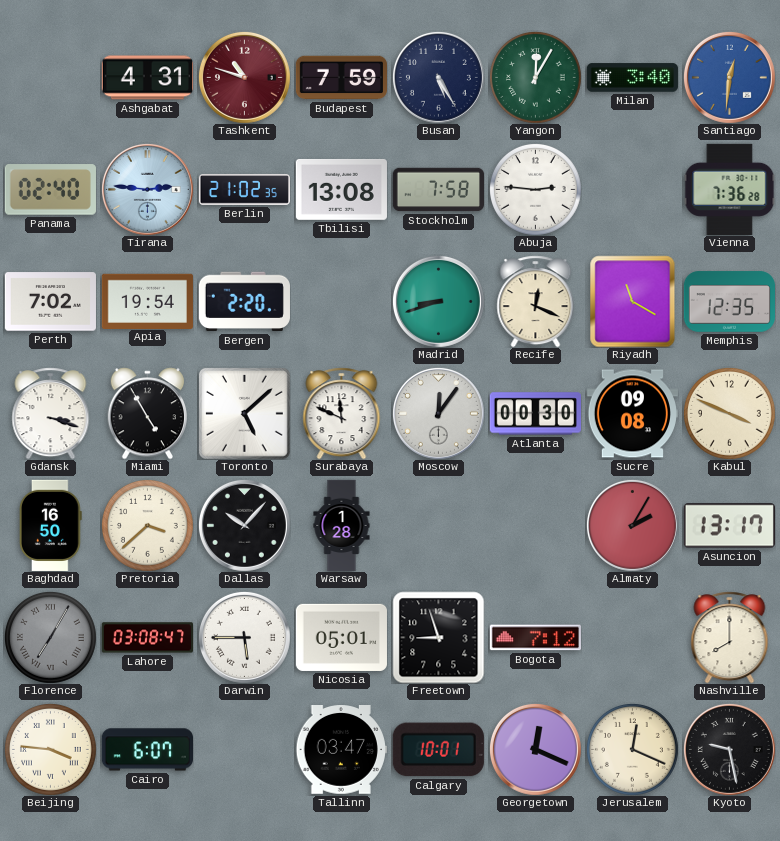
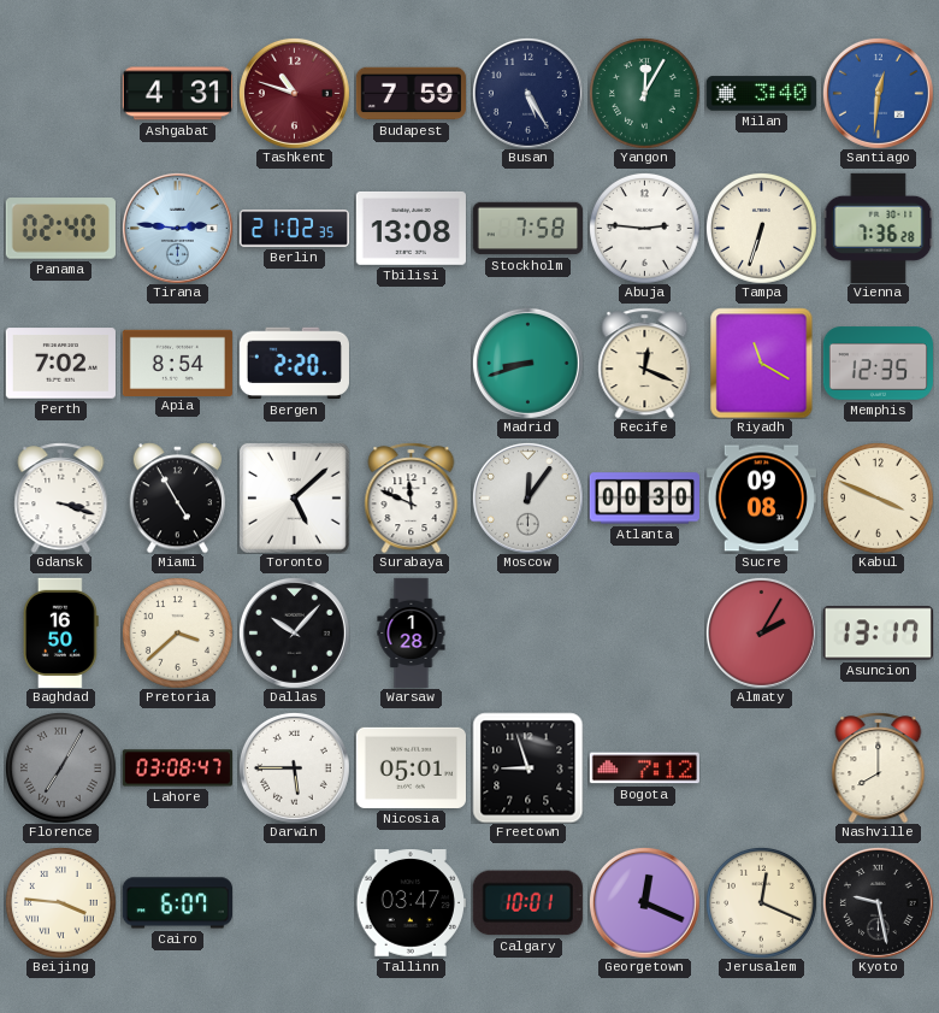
Tampa: none -> 6:33
Apia: 19:54 -> 8:54
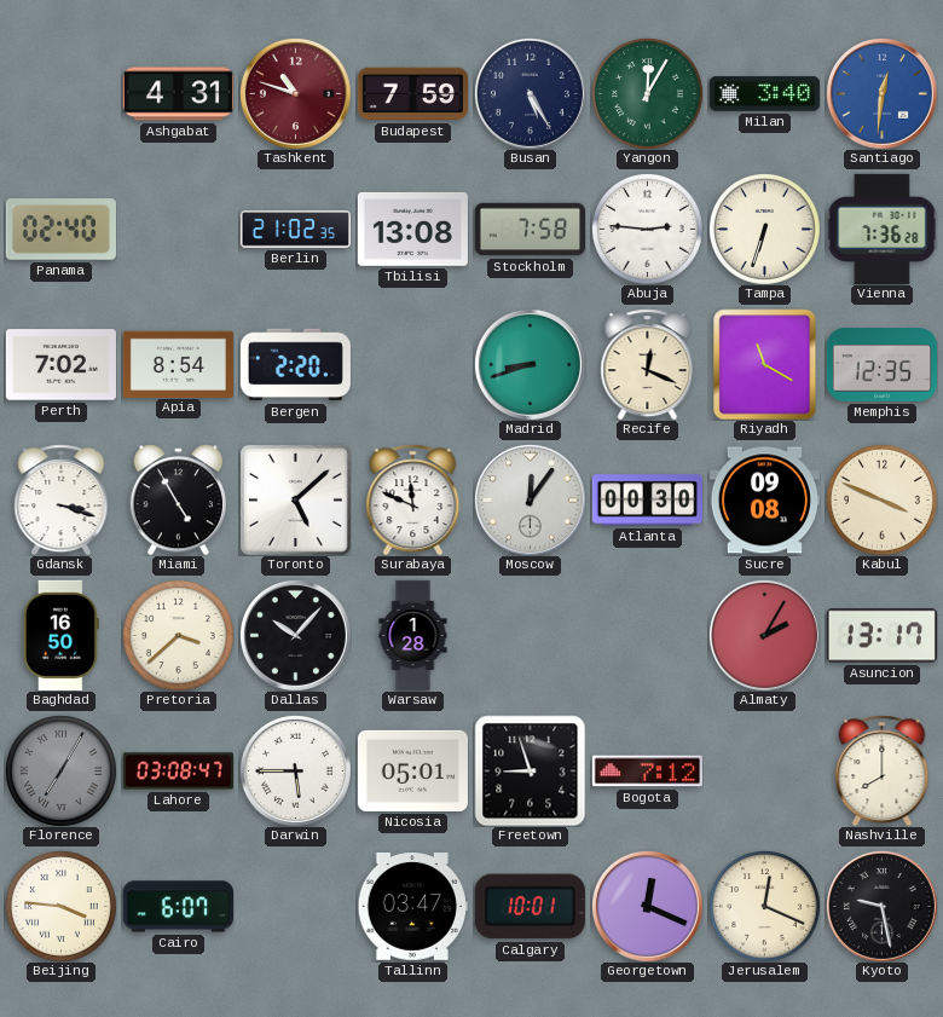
Tirana: 2:46 -> none
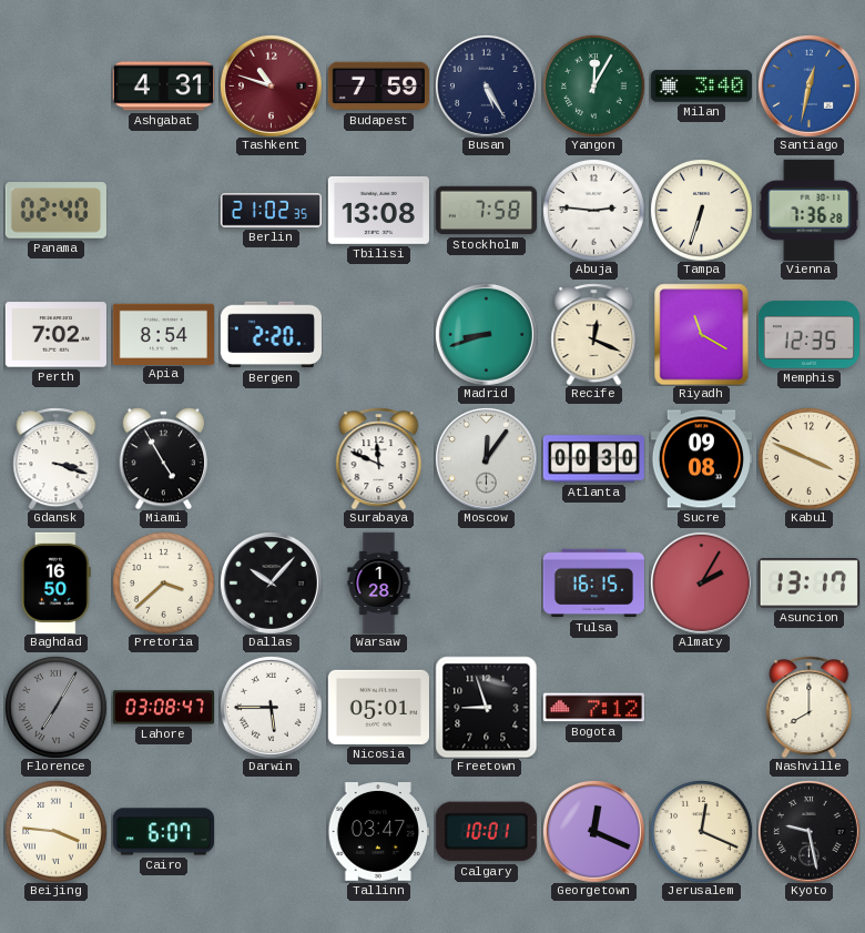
Santiago: 12:31 -> 12:32
Toronto: 5:08 -> none
Tulsa: none -> 16:15
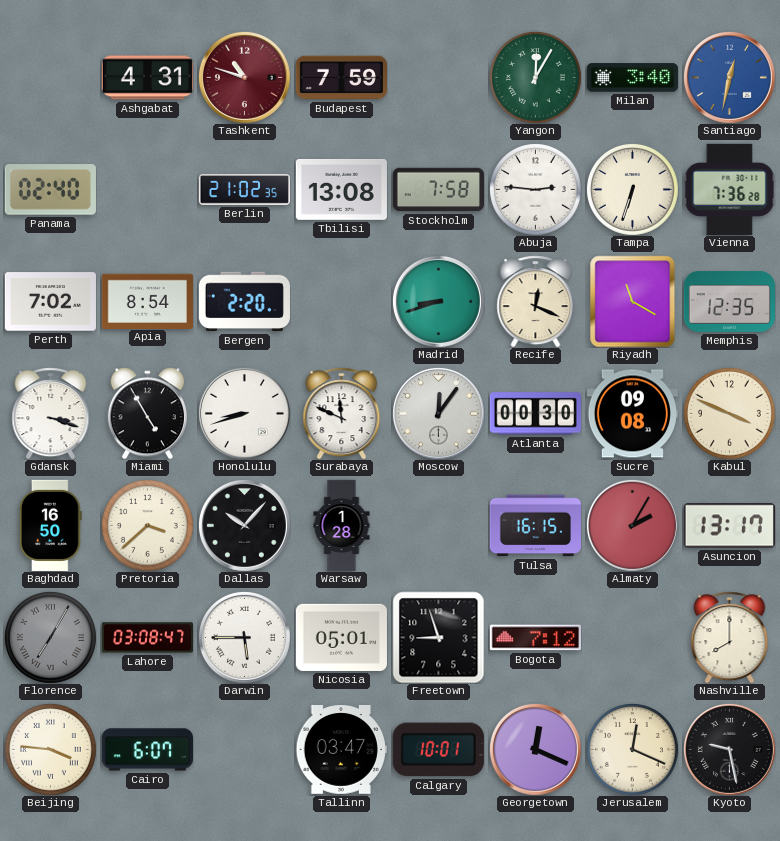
Busan: 5:25 -> none
Honolulu: none -> 8:42
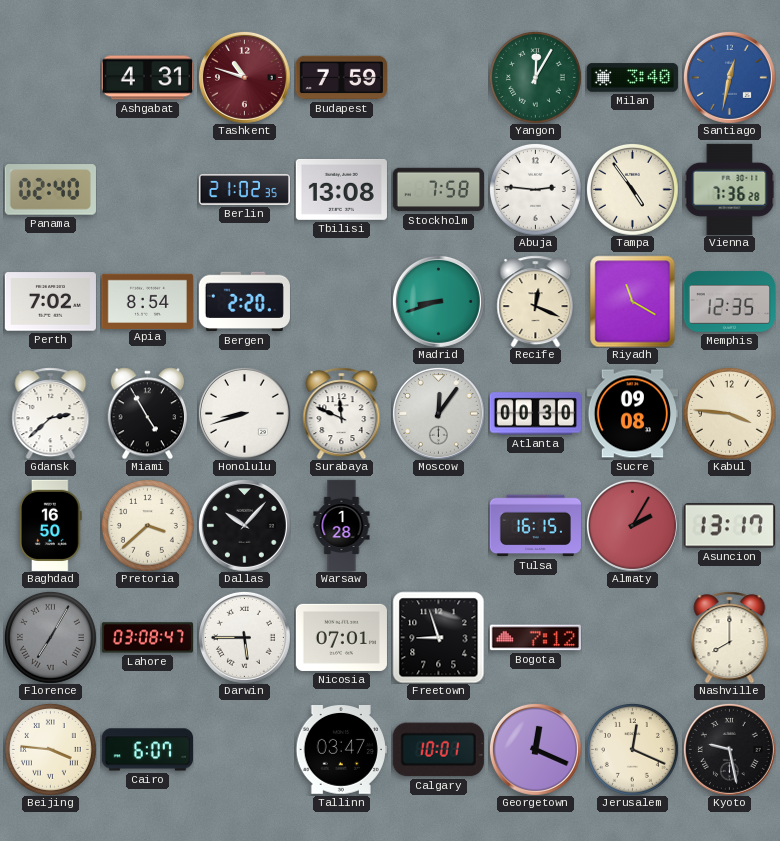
Tampa: 6:33 -> 4:54
Gdansk: 3:18 -> 2:38
Kabul: 3:49 -> 3:46
Nicosia: 05:01 -> 07:01
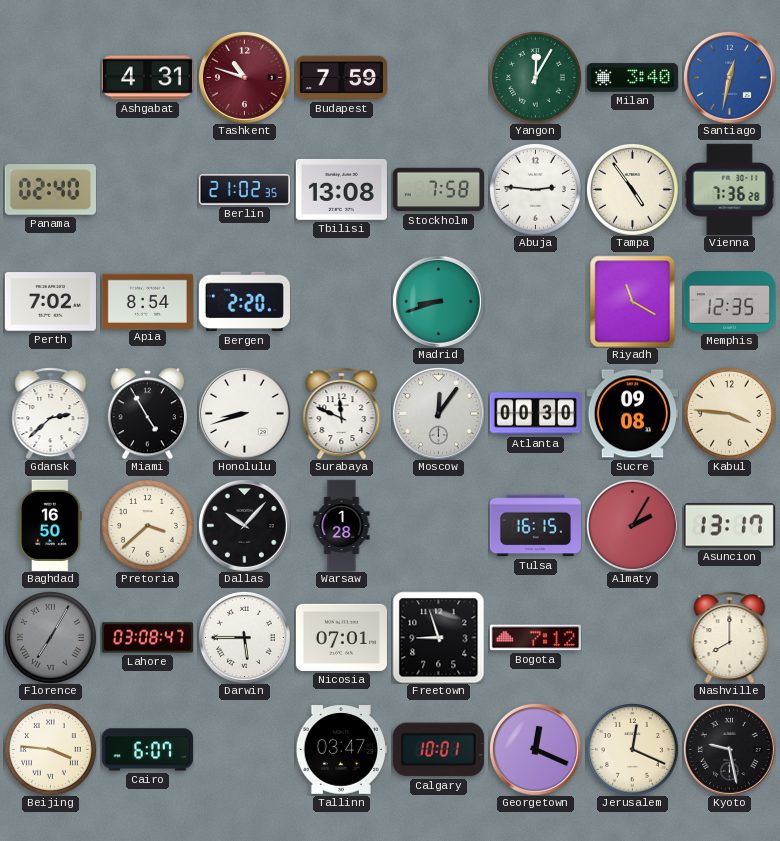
Recife: 12:19 -> none
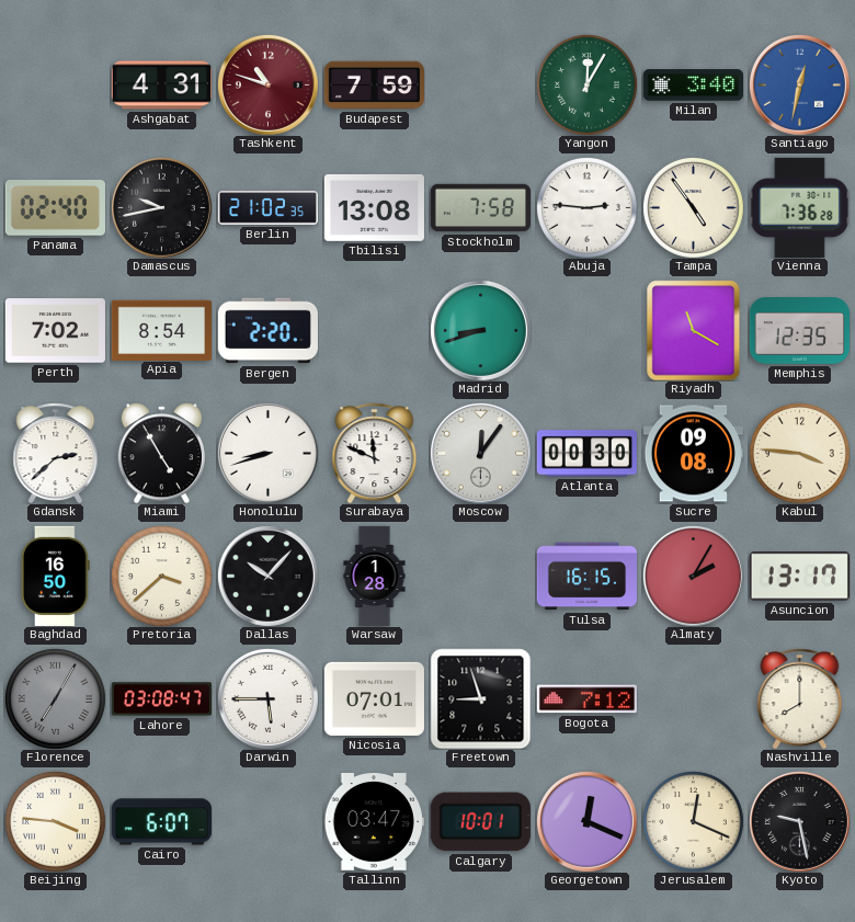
Damascus: none -> 9:43
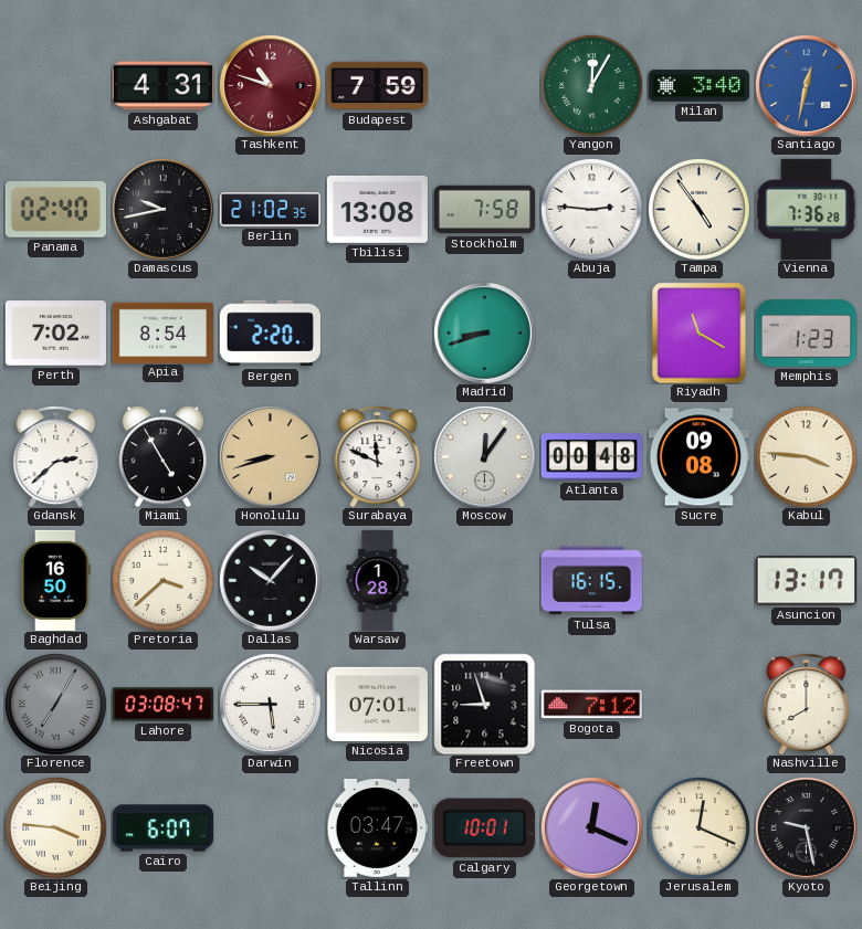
Memphis: 12:35 -> 1:23
Honolulu dial: white -> champagne
Atlanta: 00:30 -> 00:48
Almaty: 2:05 -> none
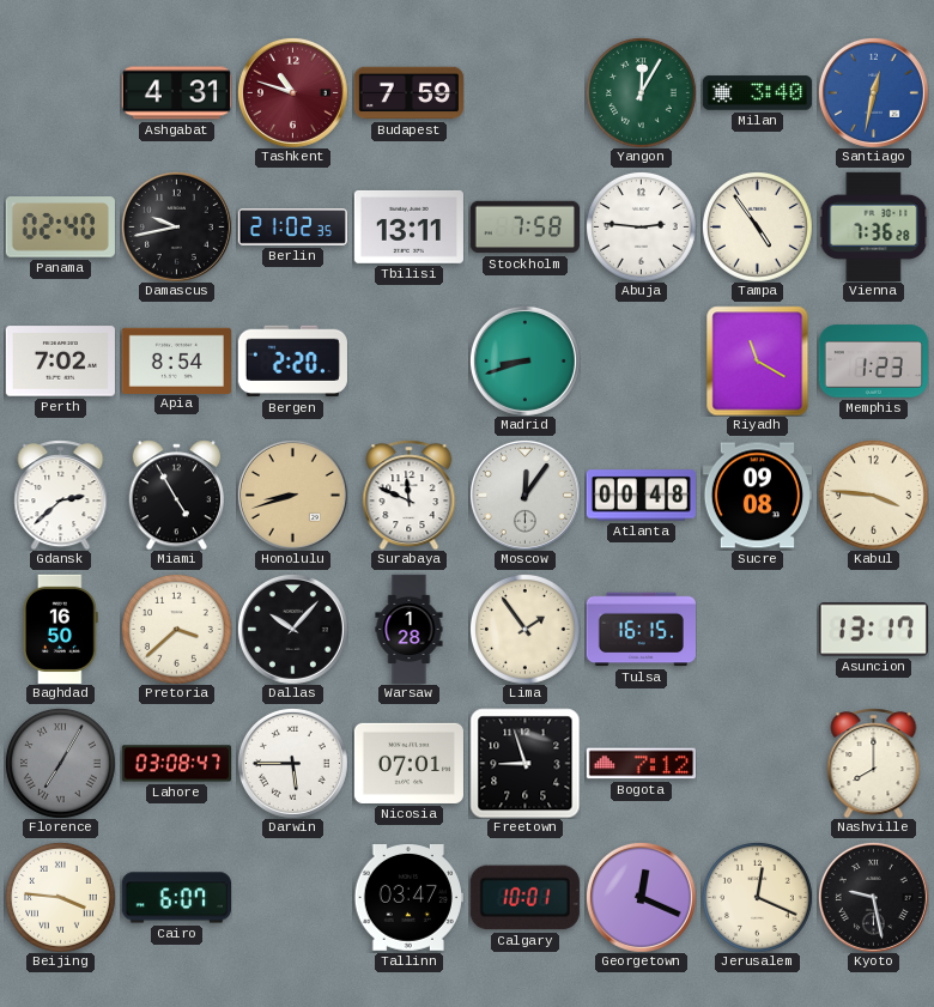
Tbilisi: 13:08 -> 13:11
Lima: none -> 1:54
